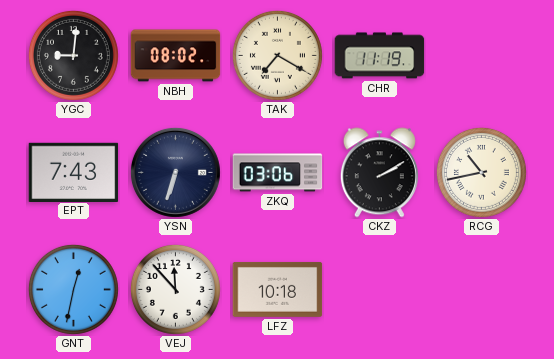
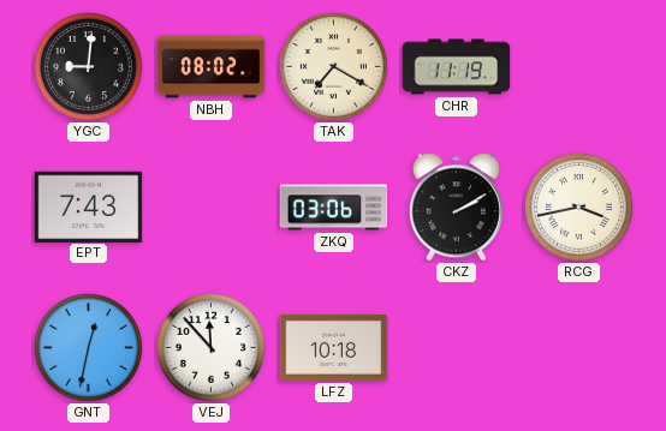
YSN: 6:33 -> none
RCG: 10:43 -> 3:43
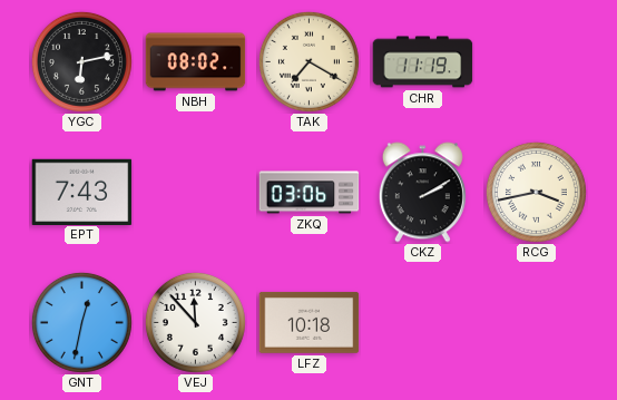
YGC: 9:01 -> 6:13
